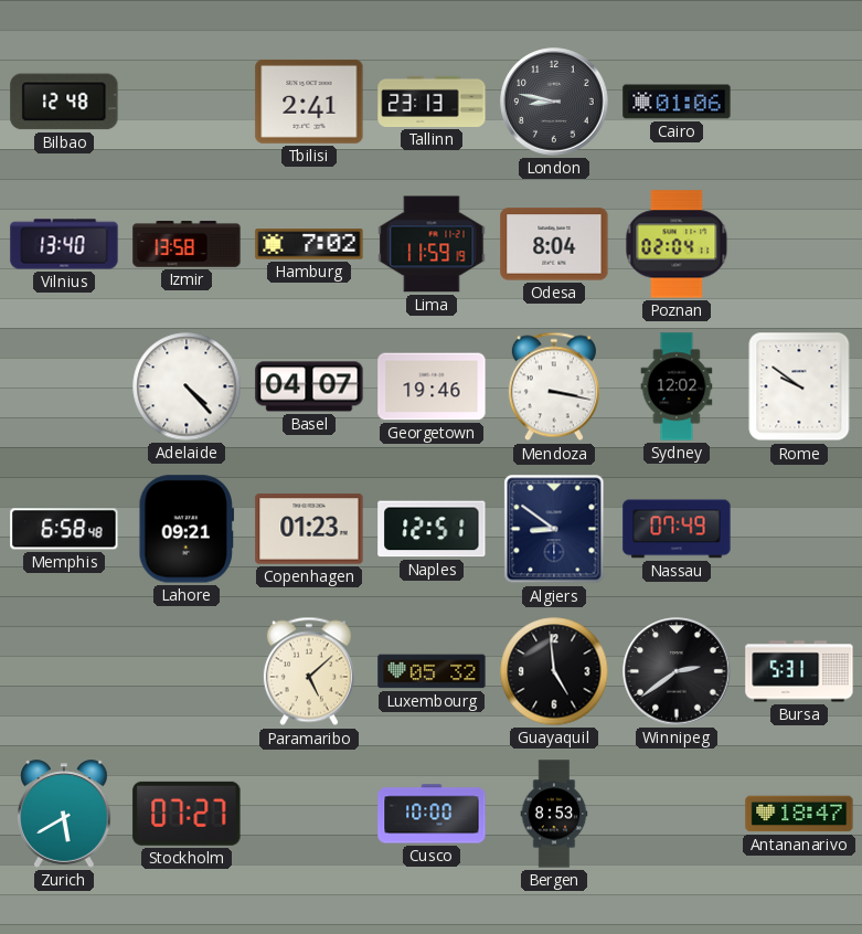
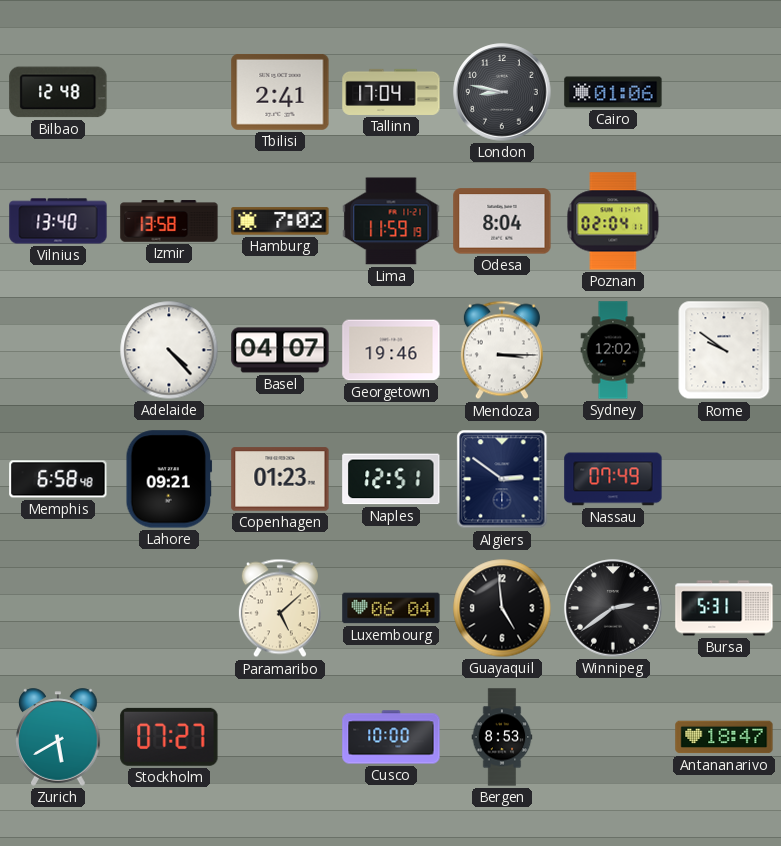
Tallinn: 23:13 -> 17:04
Mendoza: 3:17 -> 3:15
Algiers: 8:51 -> 2:51
Luxembourg: 05:32 -> 06:04
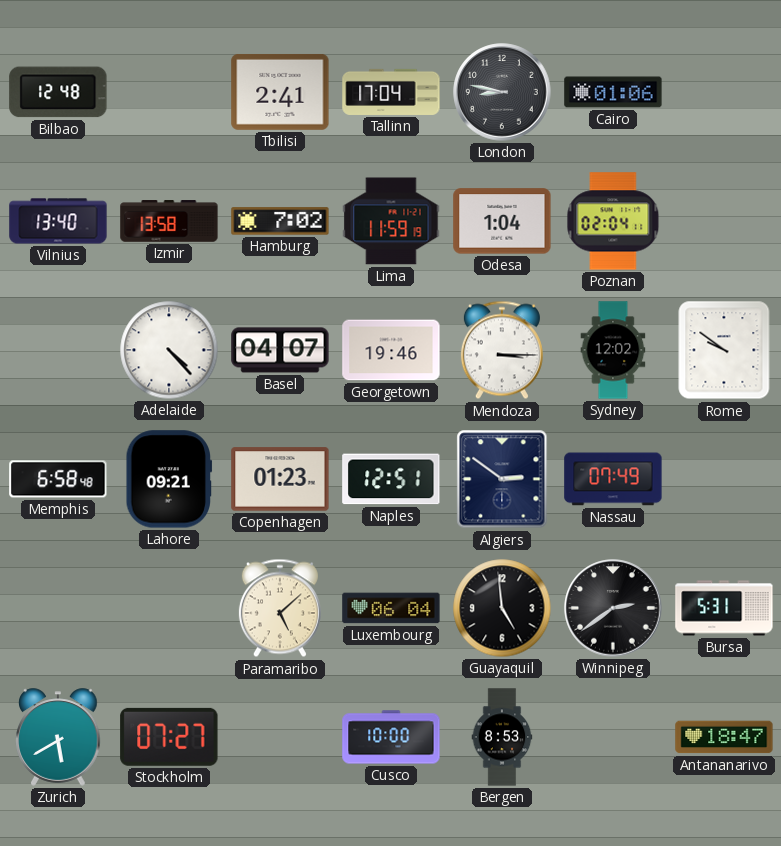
Odesa: 8:04 -> 1:04
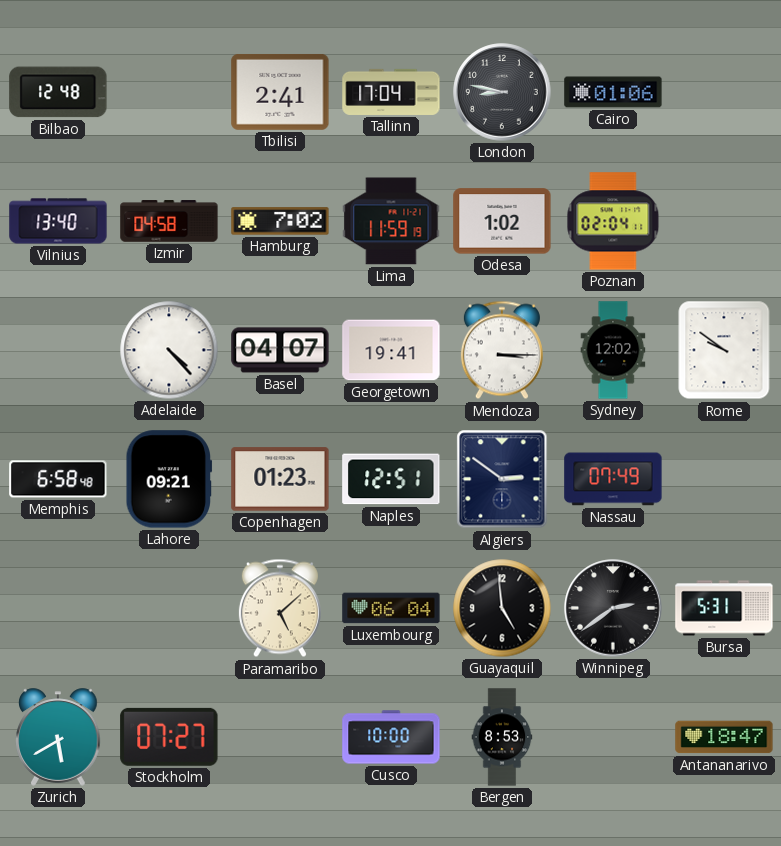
Izmir: 13:58 -> 04:58
Odesa: 1:04 -> 1:02
Georgetown: 19:46 -> 19:41
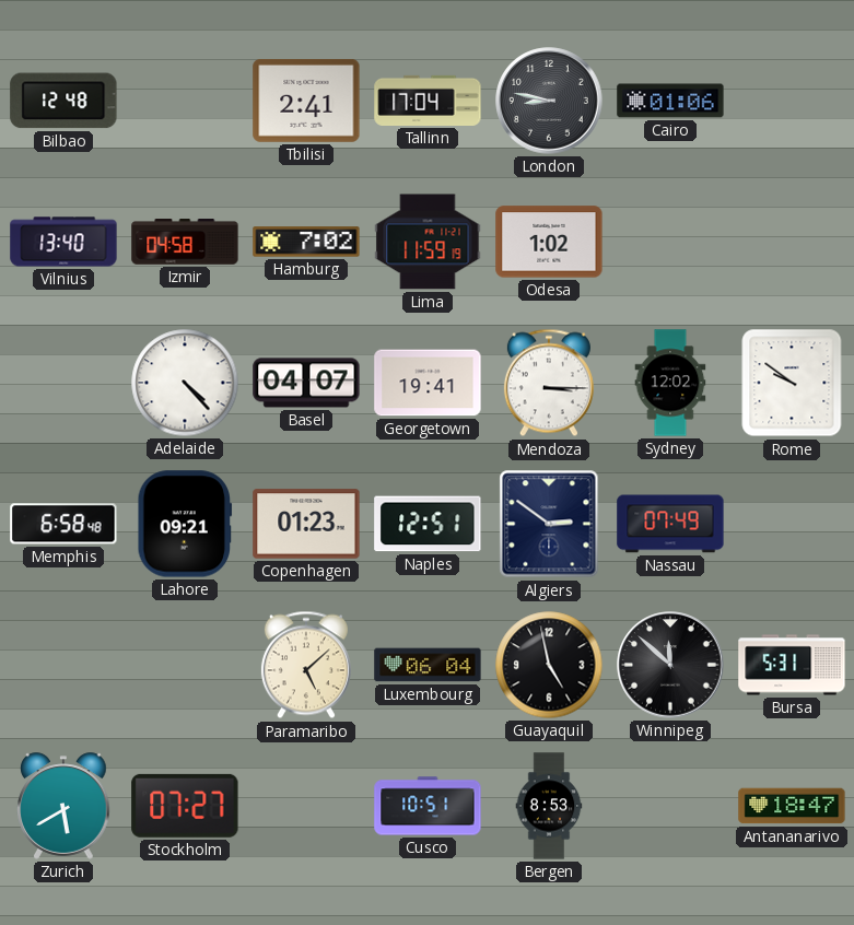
Poznan: 02:04 -> none
Guayaquil: 4:59 -> 4:58
Winnipeg: 2:39 -> 11:52
Cusco: 10:00 -> 10:51
